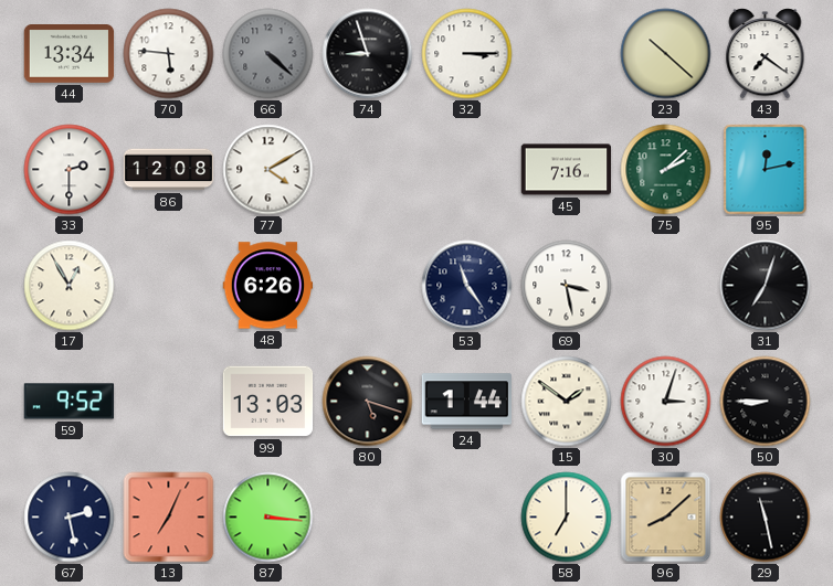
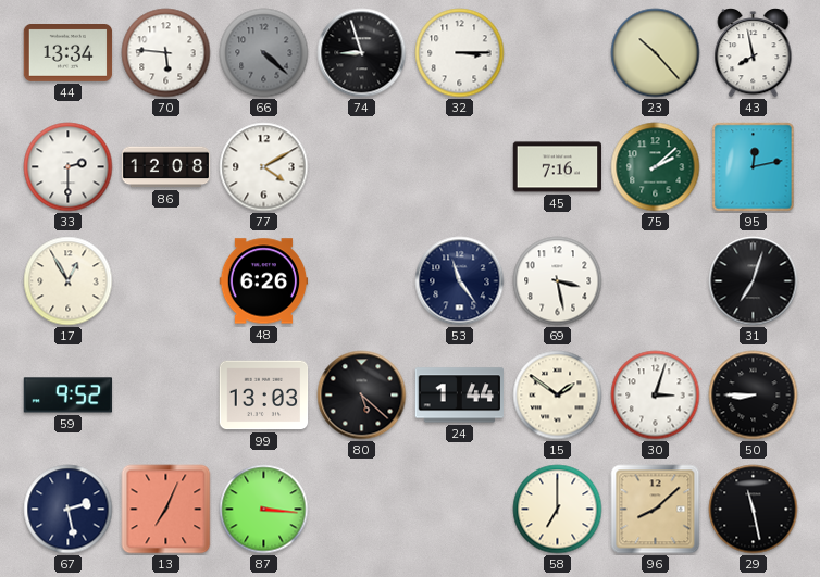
23: 10:22 -> 10:23
43: 7:21 -> 7:58
80: 5:18 -> 5:22
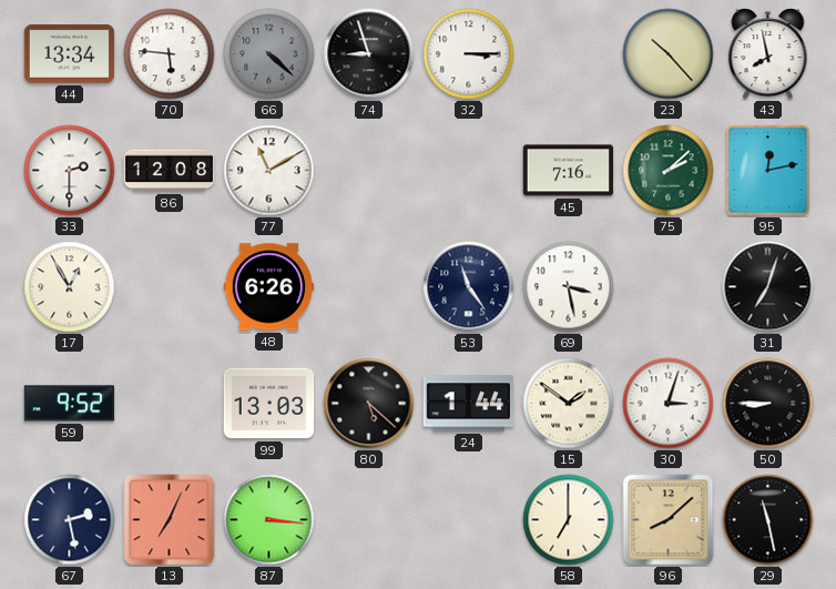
77: 4:10 -> 11:10
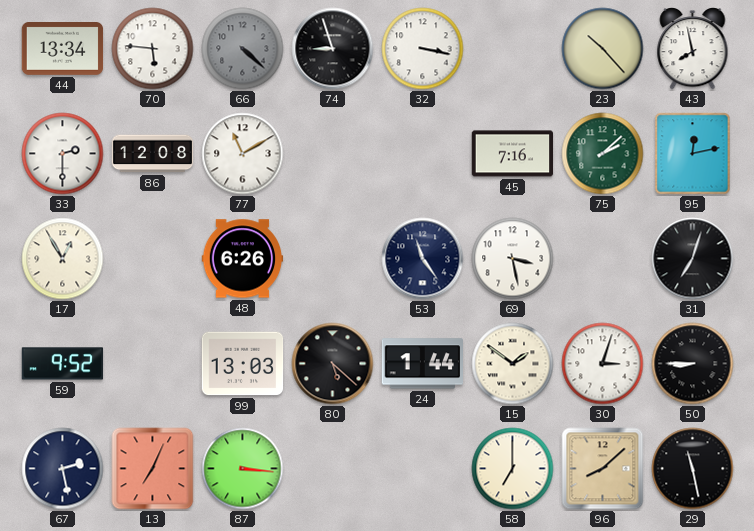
32: 3:15 -> 3:17
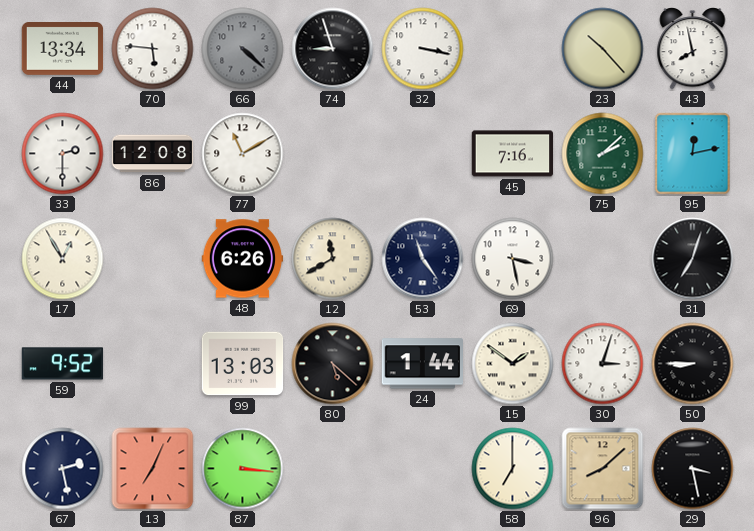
12: none -> 11:40
29: 11:28 -> 3:28
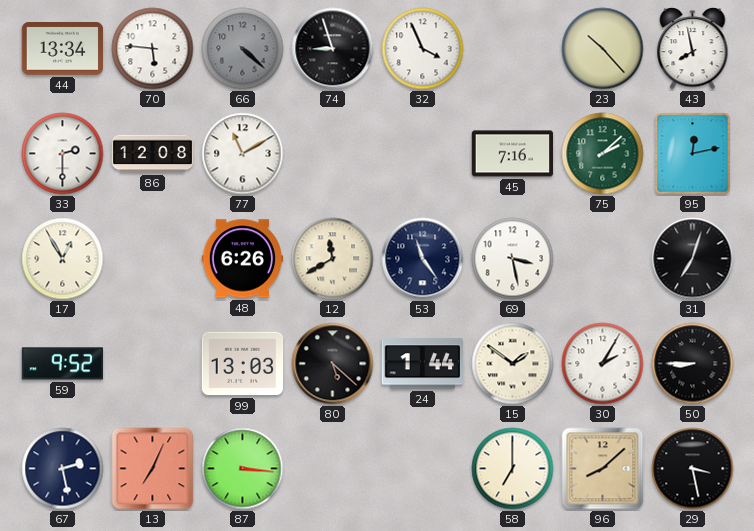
32: 3:17 -> 3:56
30: 3:03 -> 2:05
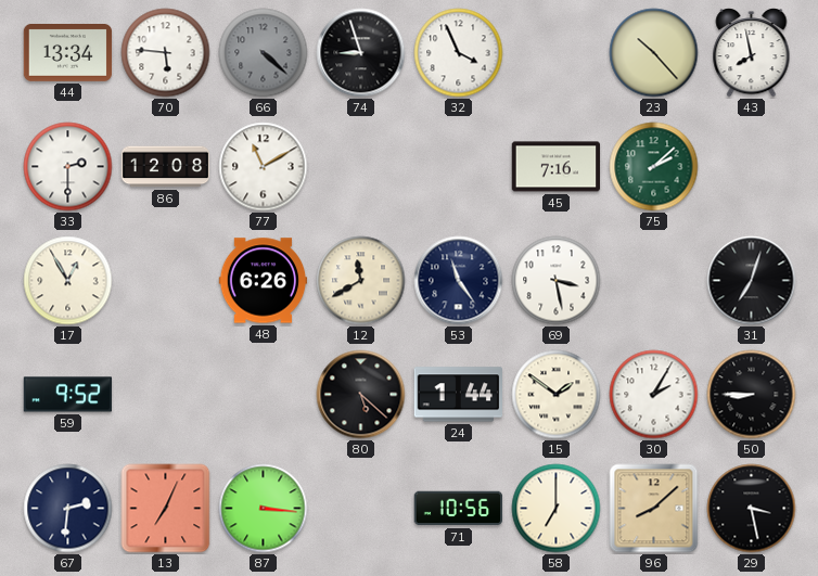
95: 12:13 -> none
99: 13:03 -> none
67: 2:28 -> 2:31
71: none -> 10:56
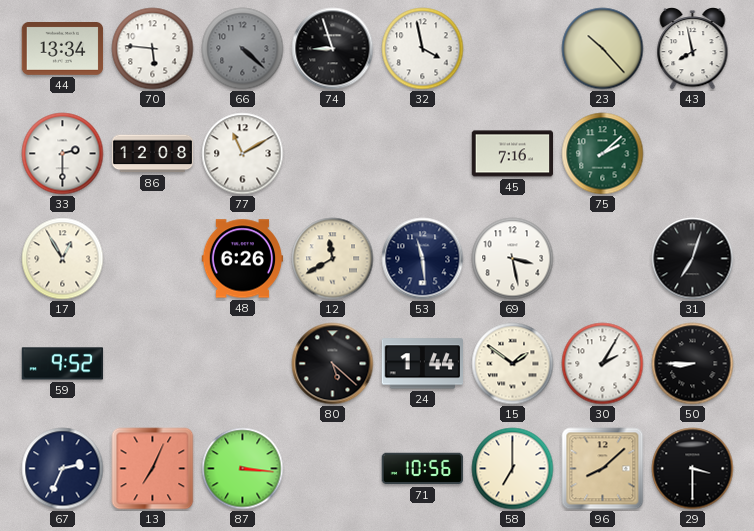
32: 3:56 -> 3:58
53: 11:24 -> 11:29
67: 2:31 -> 2:34
29: 3:28 -> 3:30
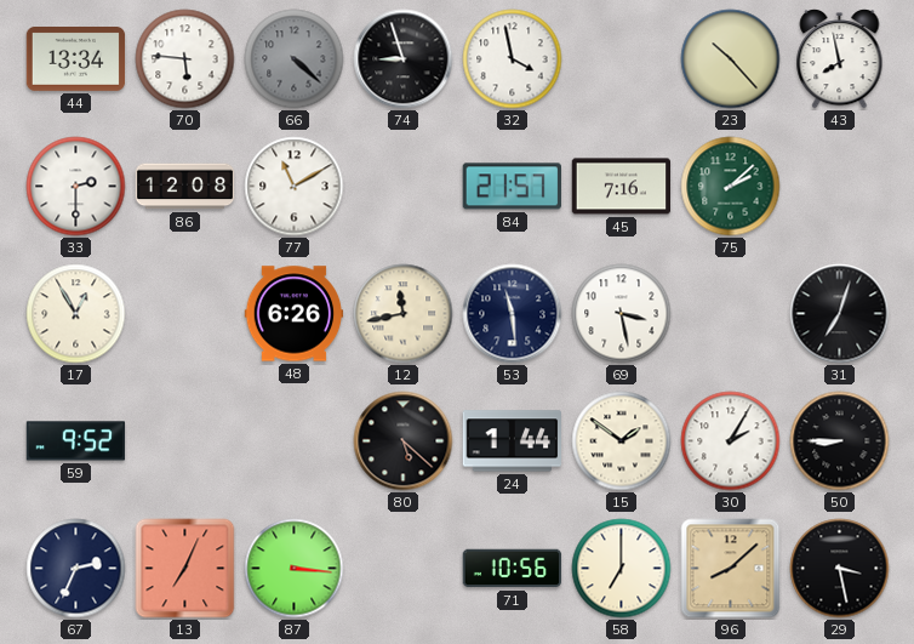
84: none -> 21:57
12: 11:40 -> 11:43
29: 3:30 -> 3:28
